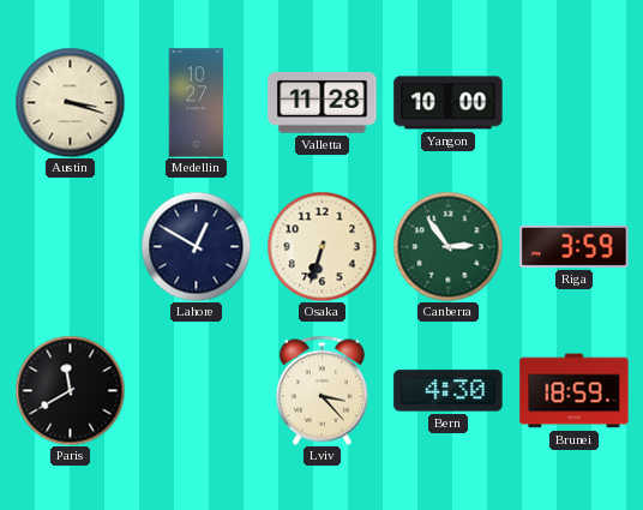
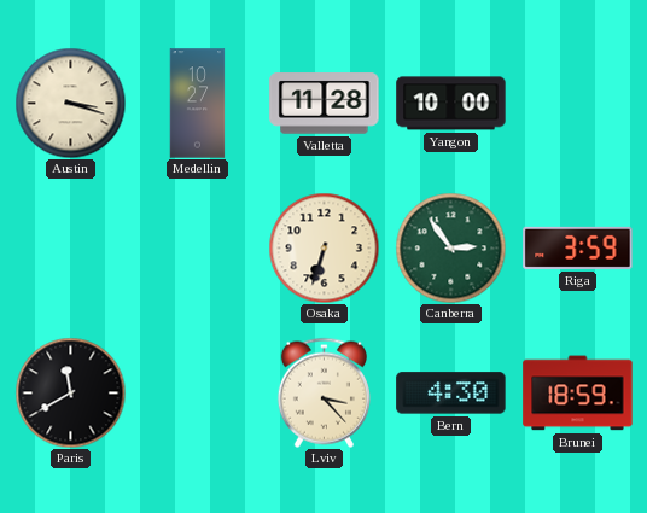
Lahore: 12:50 -> none
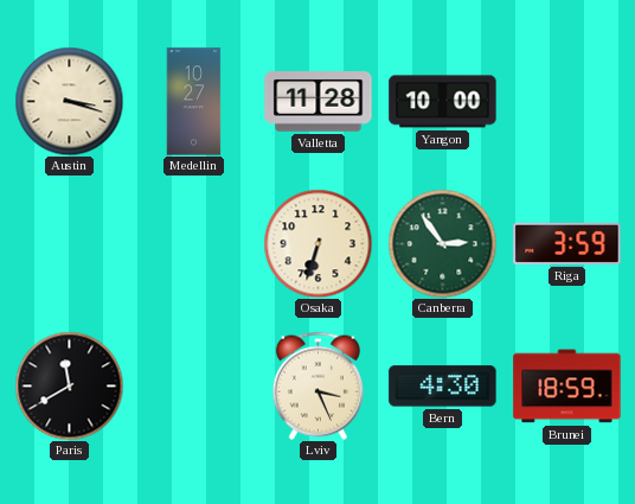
Lviv: 3:23 -> 3:26
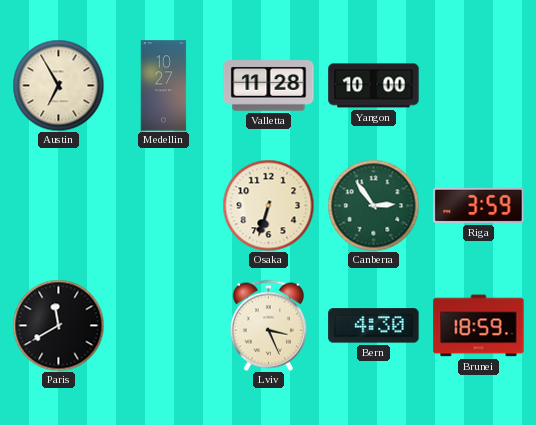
Austin: 3:18 -> 6:55
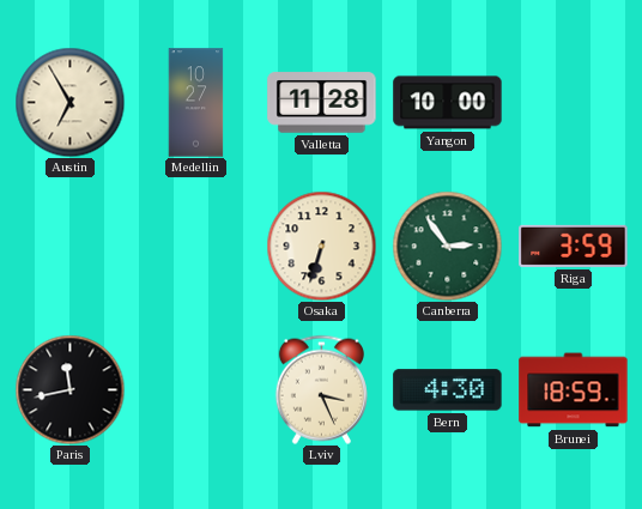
Paris: 11:40 -> 11:43
